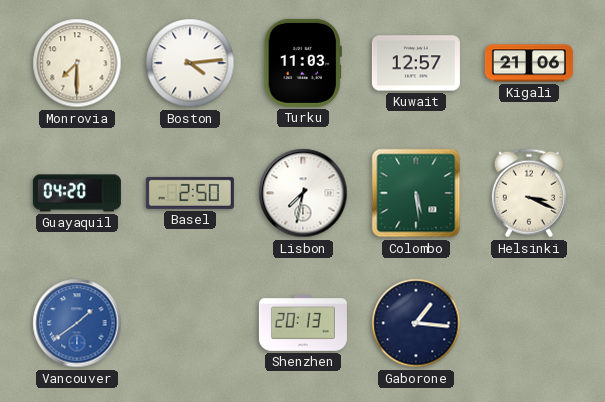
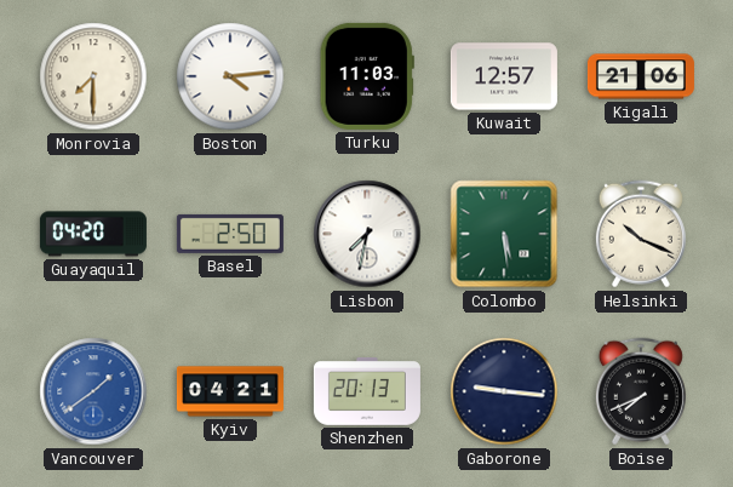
Helsinki: 3:19 -> 10:19
Kyiv: none -> 04:21
Gaborone: 1:16 -> 9:16
Boise: none -> 7:41
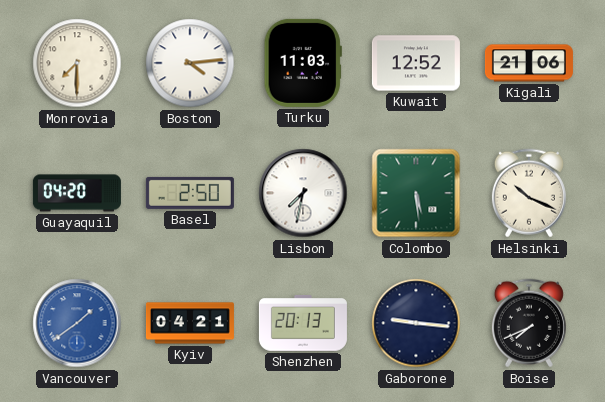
Kuwait: 12:57 -> 12:52
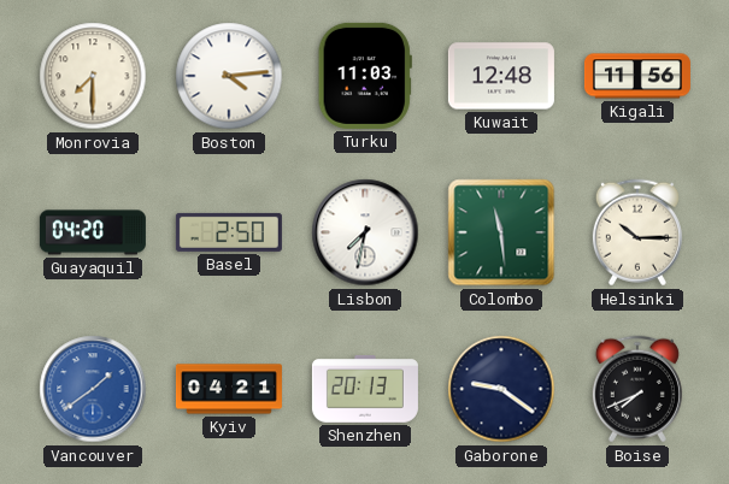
Kuwait: 12:52 -> 12:48
Kigali: 21:06 -> 11:56
Colombo: 5:29 -> 11:29
Helsinki: 10:19 -> 10:15
Gaborone: 9:16 -> 9:21
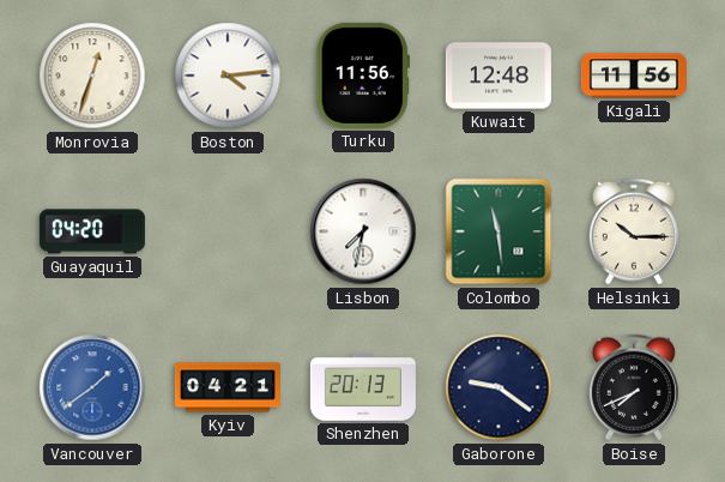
Monrovia: 7:30 -> 12:33
Turku: 11:03 -> 11:56
Basel: 2:50 -> none
